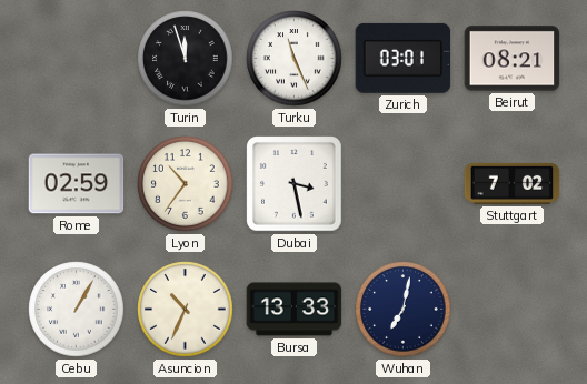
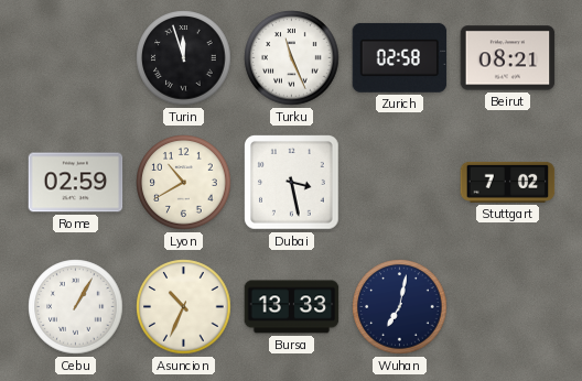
Zurich: 03:01 -> 02:58
Lyon: 10:36 -> 10:40
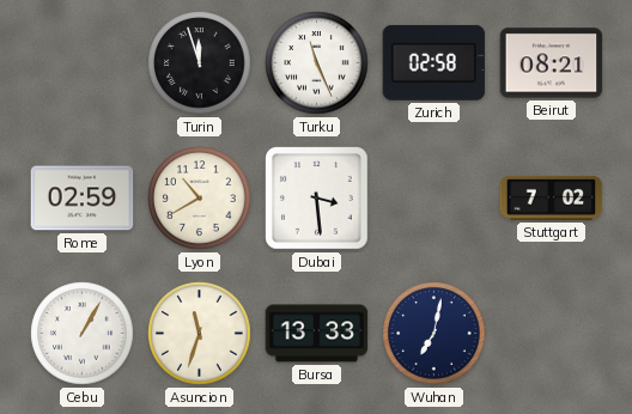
Dubai: 3:28 -> 3:29
Asuncion: 10:34 -> 11:33
